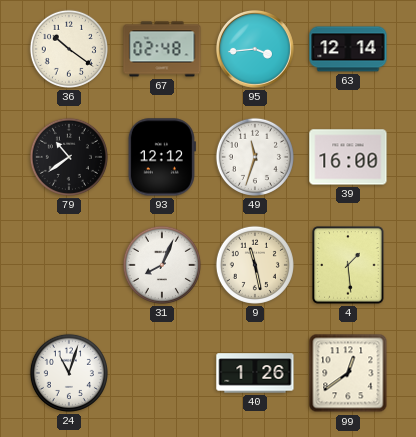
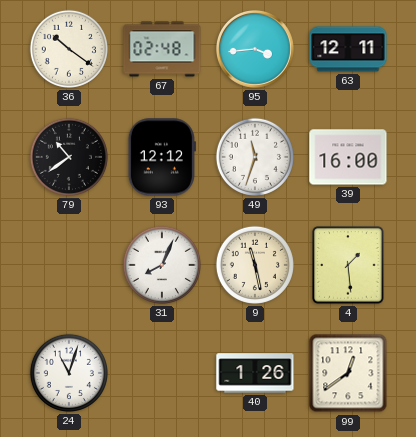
63: 12:14 -> 12:11
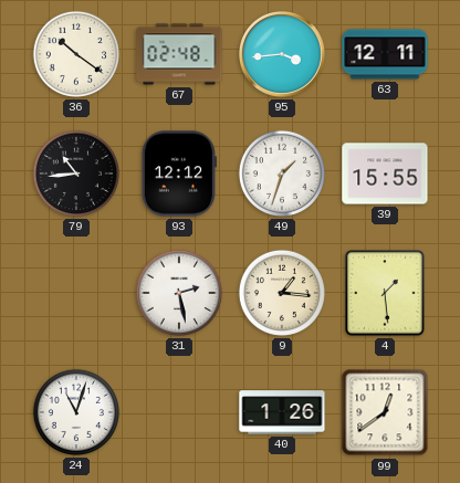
79: 10:39 -> 10:44
49: 11:33 -> 1:33
39: 16:00 -> 15:55
31: 8:04 -> 2:28
9: 11:28 -> 1:16
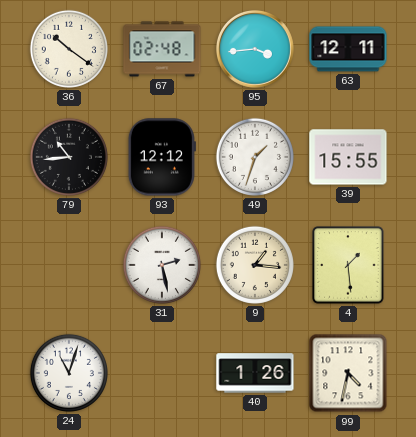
99: 12:39 -> 4:32
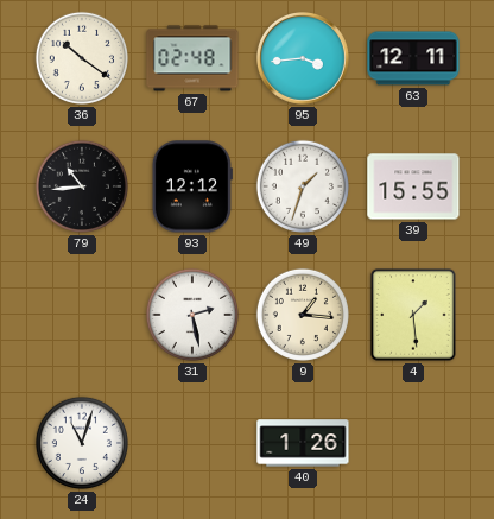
99: 4:32 -> none
